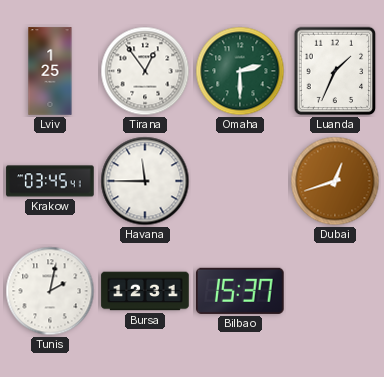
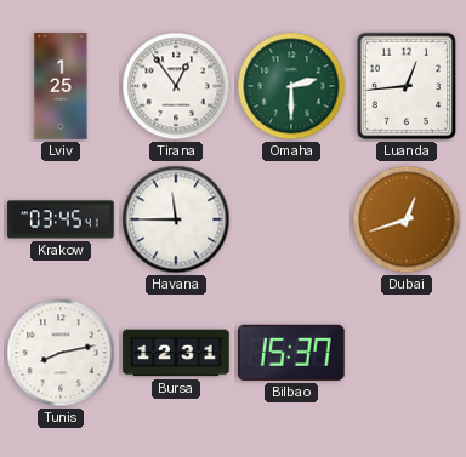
Luanda: 1:34 -> 12:44
Tunis: 2:02 -> 8:13
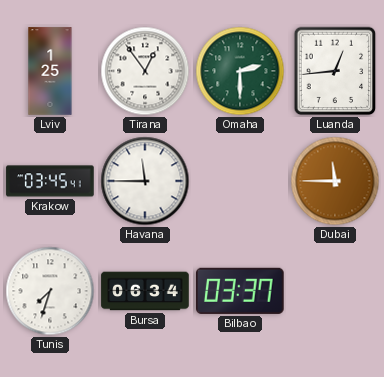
Dubai: 12:42 -> 11:45
Tunis: 8:13 -> 7:33
Bursa: 12:31 -> 06:34
Bilbao: 15:37 -> 03:37
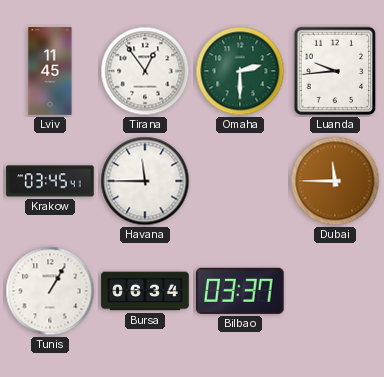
Lviv: 1:25 -> 11:45
Luanda: 12:44 -> 9:44
Tunis: 7:33 -> 1:05
